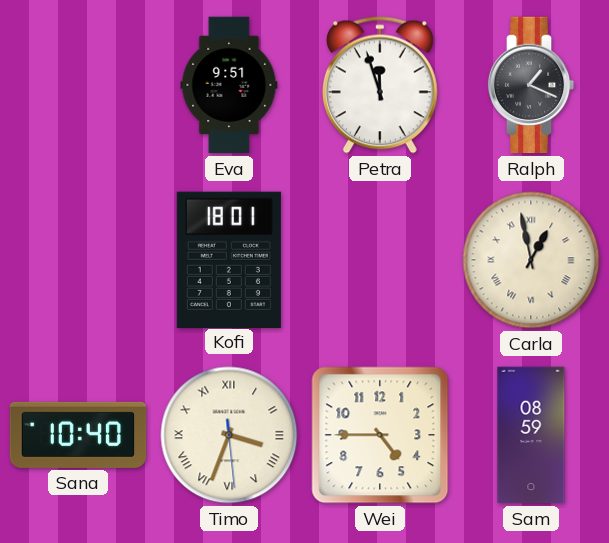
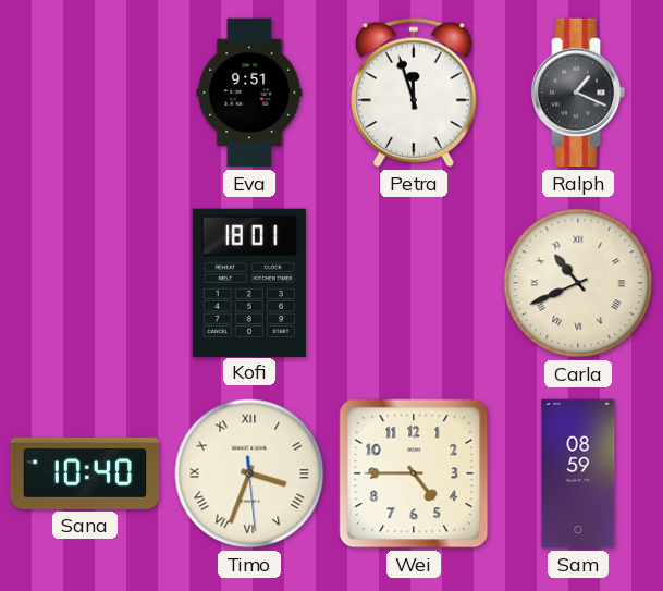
Carla: 12:58 -> 10:41
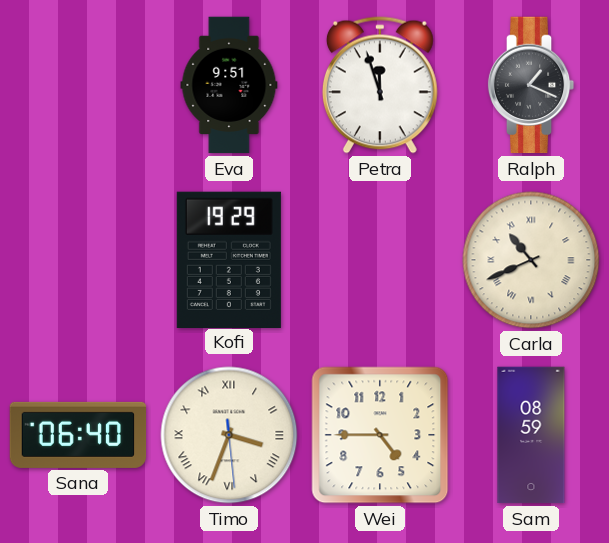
Kofi: 18:01 -> 19:29
Sana: 10:40 -> 06:40
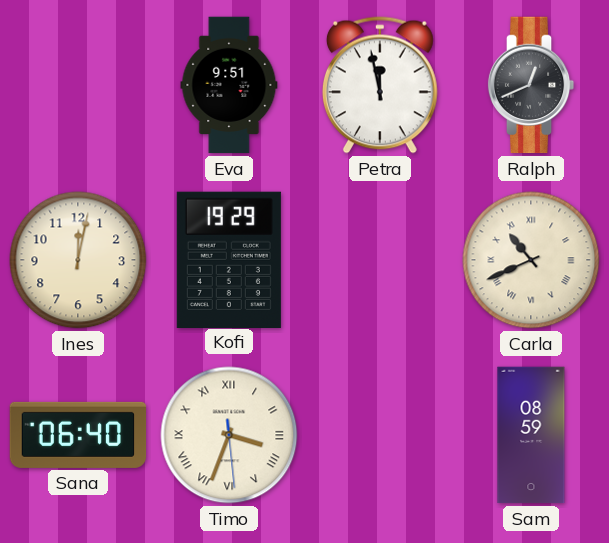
Petra: 11:57 -> 11:58
Ralph: 1:19 -> 12:41
Ines: none -> 12:02
Wei: 4:45 -> none
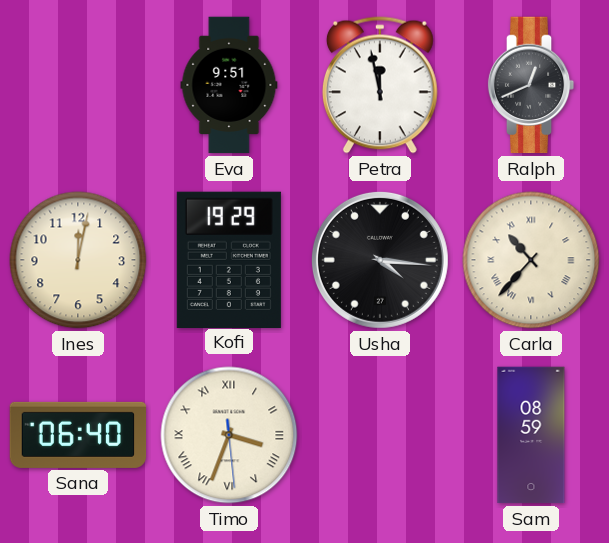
Usha: none -> 4:16
Carla: 10:41 -> 10:37
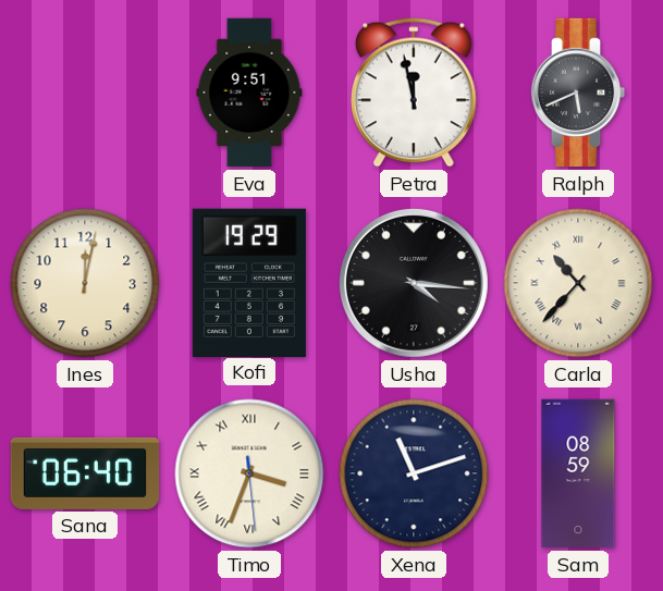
Ralph: 12:41 -> 5:41
Xena: none -> 11:12
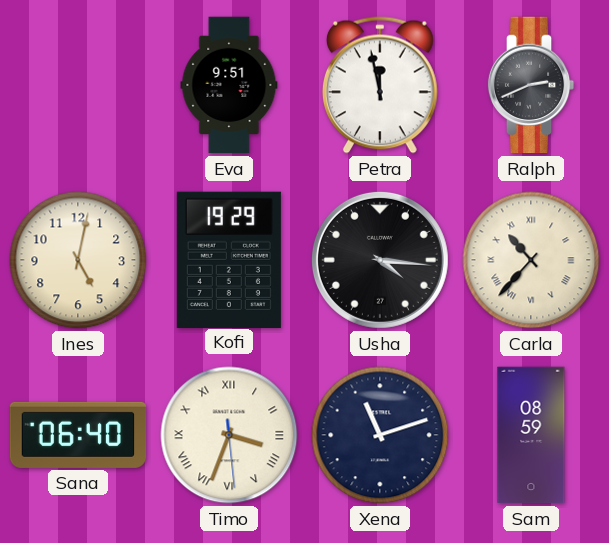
Ralph: 5:41 -> 2:41
Ines: 12:02 -> 5:02
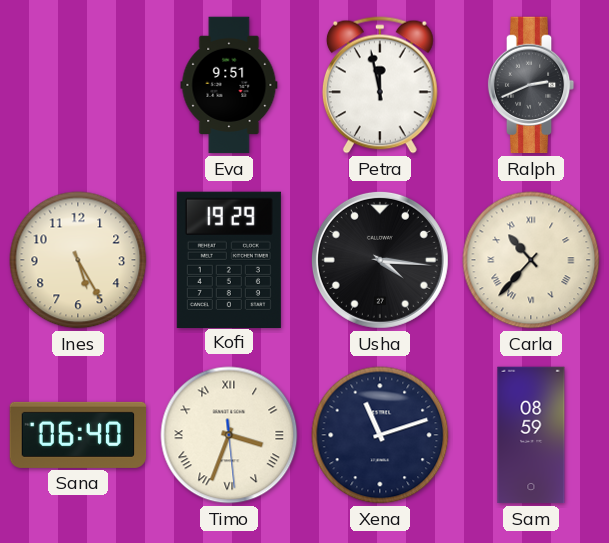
Ines: 5:02 -> 5:25
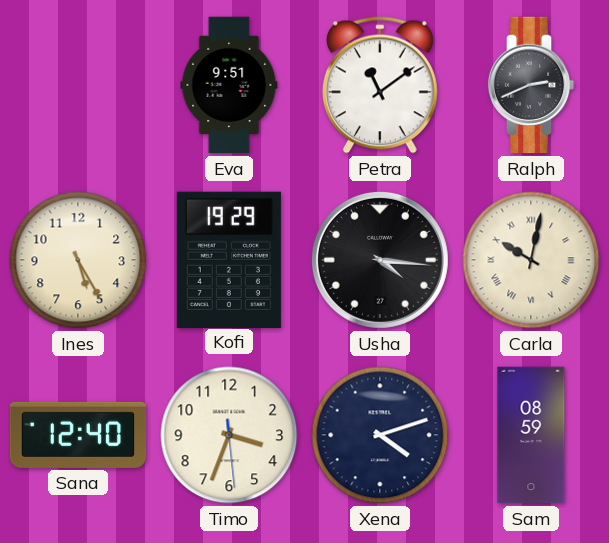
Petra: 11:58 -> 11:09
Carla: 10:37 -> 10:02
Sana: 06:40 -> 12:40
Timo numerals: Roman -> Arabic
Xena: 11:12 -> 4:12
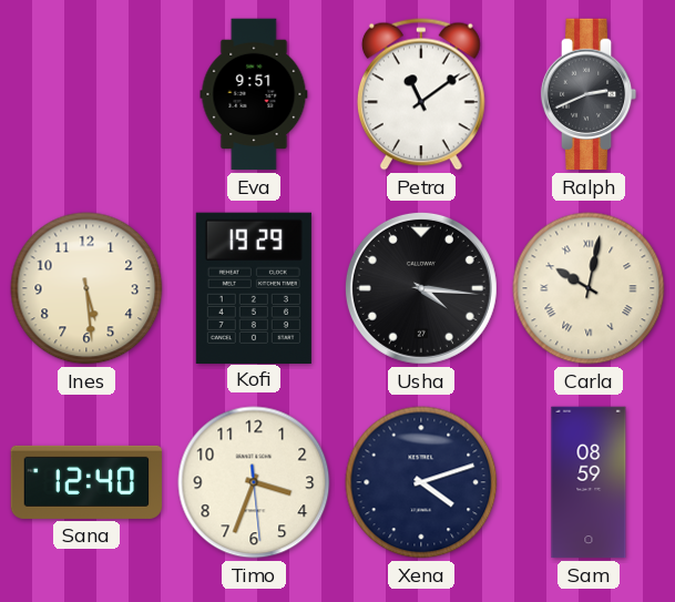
Ines: 5:25 -> 5:29
